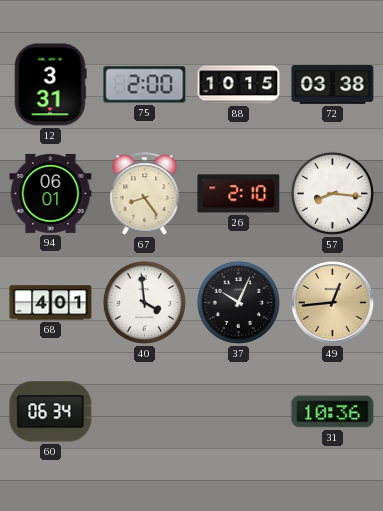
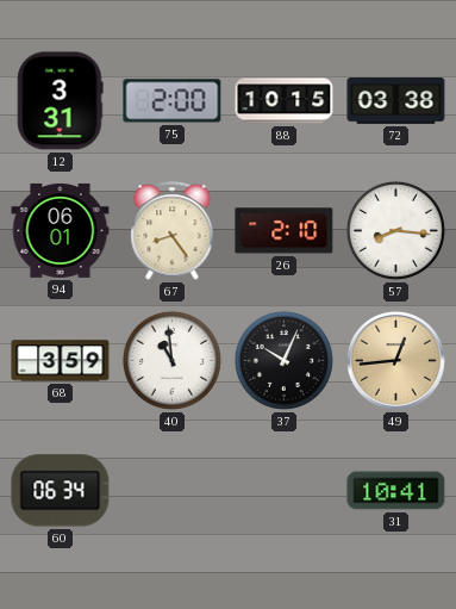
68: 4:01 -> 3:59
40: 3:59 -> 10:59
31: 10:36 -> 10:41
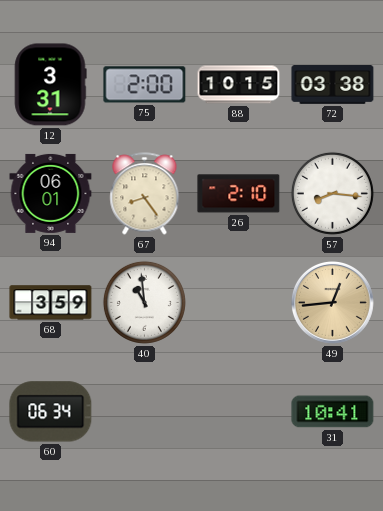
37: 10:04 -> none
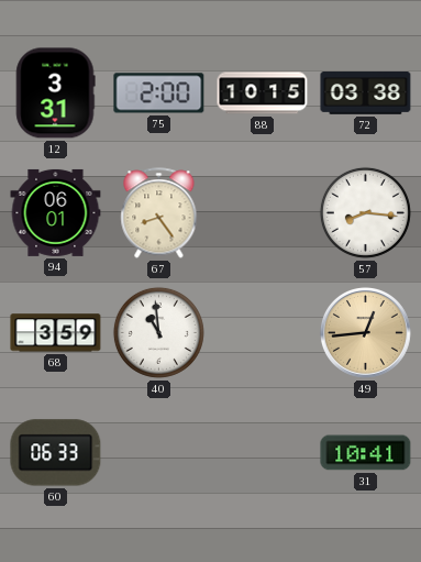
26: 2:10 -> none
60: 06:34 -> 06:33
